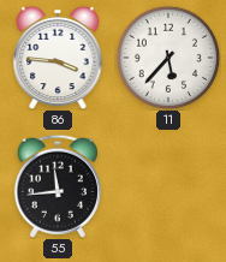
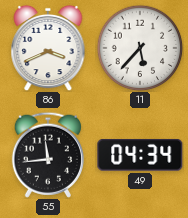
86: 3:46 -> 3:41
49: none -> 04:34
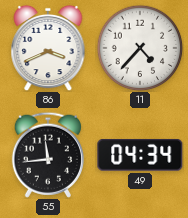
11: 5:37 -> 4:37
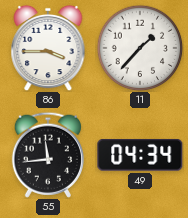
86: 3:41 -> 3:45
11: 4:37 -> 1:37
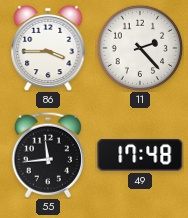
11: 1:37 -> 2:23
49: 04:34 -> 17:48
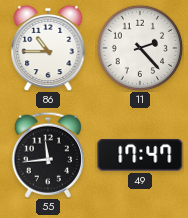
86: 3:45 -> 10:45
49: 17:48 -> 17:47
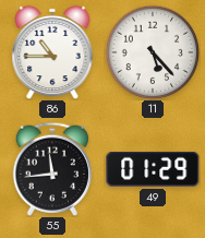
11: 2:23 -> 5:23
49: 17:47 -> 01:29
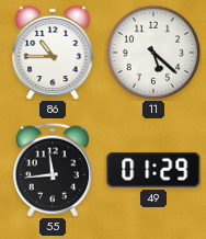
11: 5:23 -> 5:22
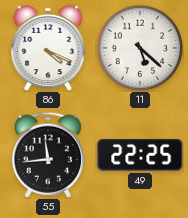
86: 10:45 -> 4:19
49: 01:29 -> 22:25
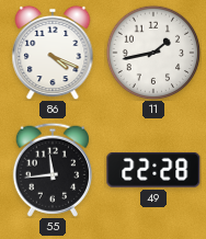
11: 5:22 -> 1:43
49: 22:25 -> 22:28
